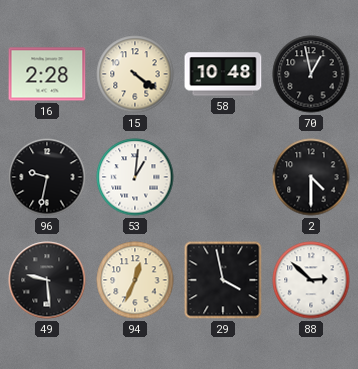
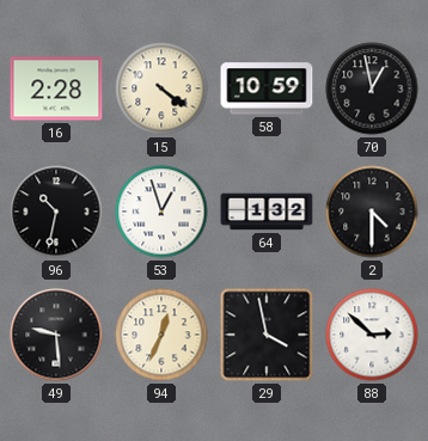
58: 10:48 -> 10:59
96: 9:32 -> 10:32
53: 1:01 -> 12:57
64: none -> 1:32
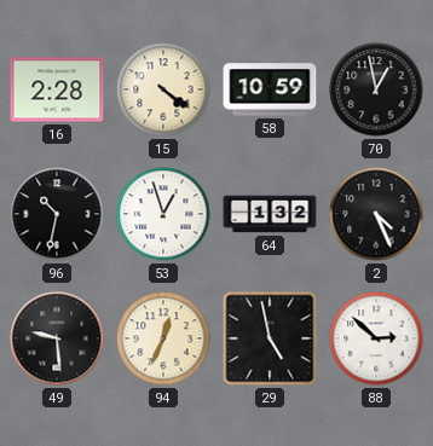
2: 4:30 -> 4:26
29: 3:58 -> 4:58
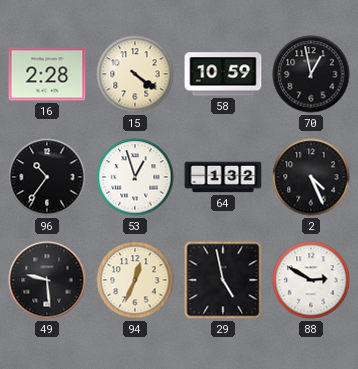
96: 10:32 -> 10:36
88: 2:52 -> 2:50
